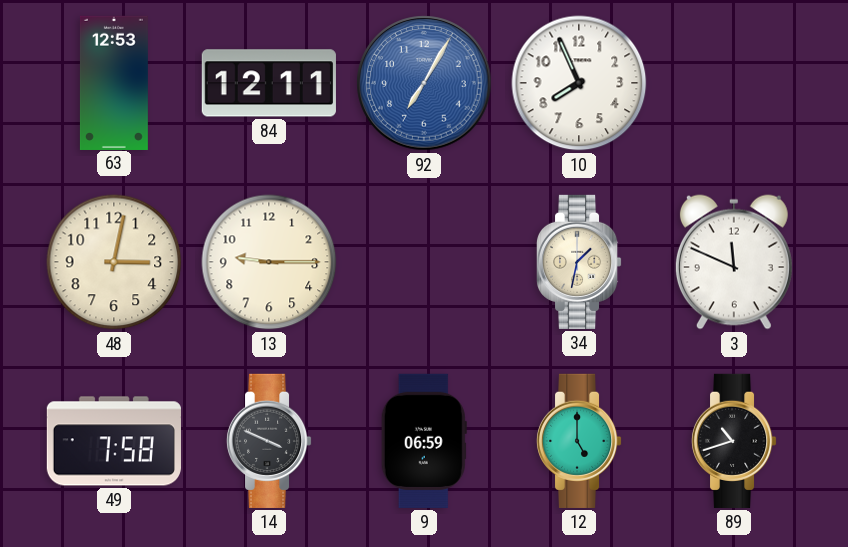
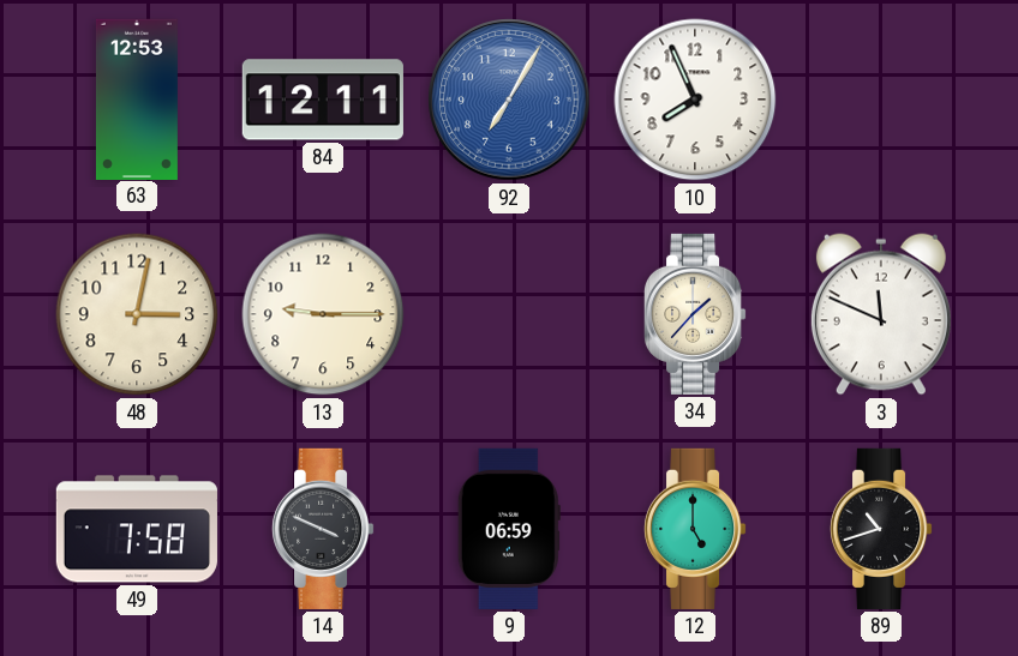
34: 1:32 -> 1:37
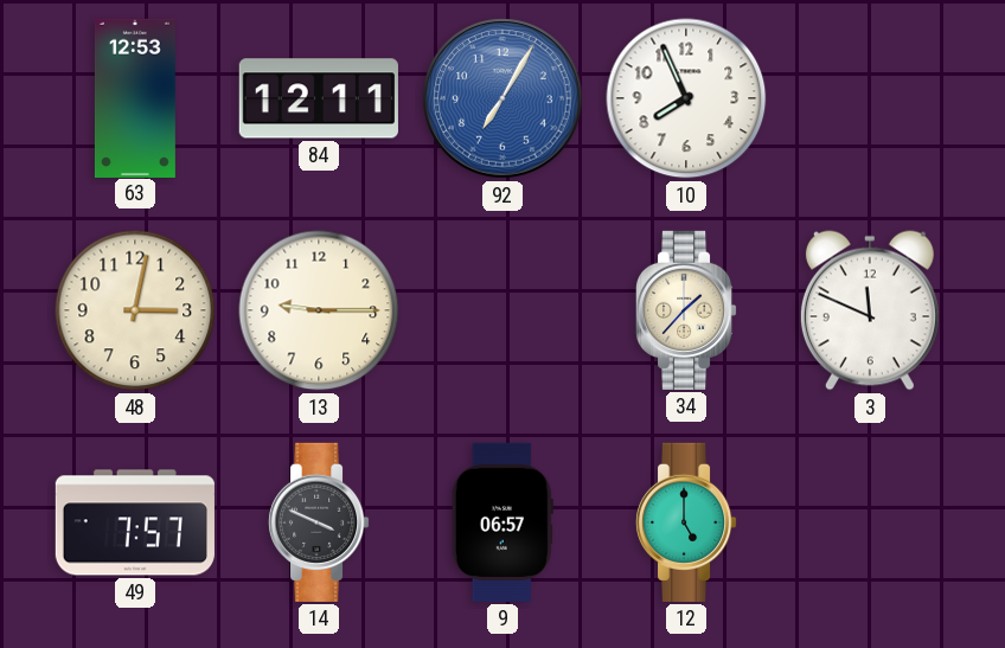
49: 7:58 -> 7:57
9: 06:59 -> 06:57
89: 10:42 -> none
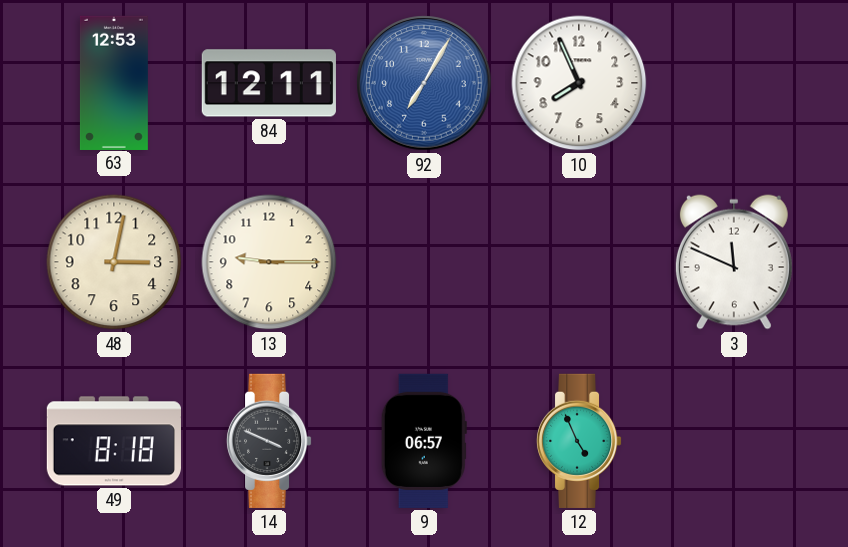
34: 1:37 -> none
49: 7:57 -> 8:18
12: 5:00 -> 4:56
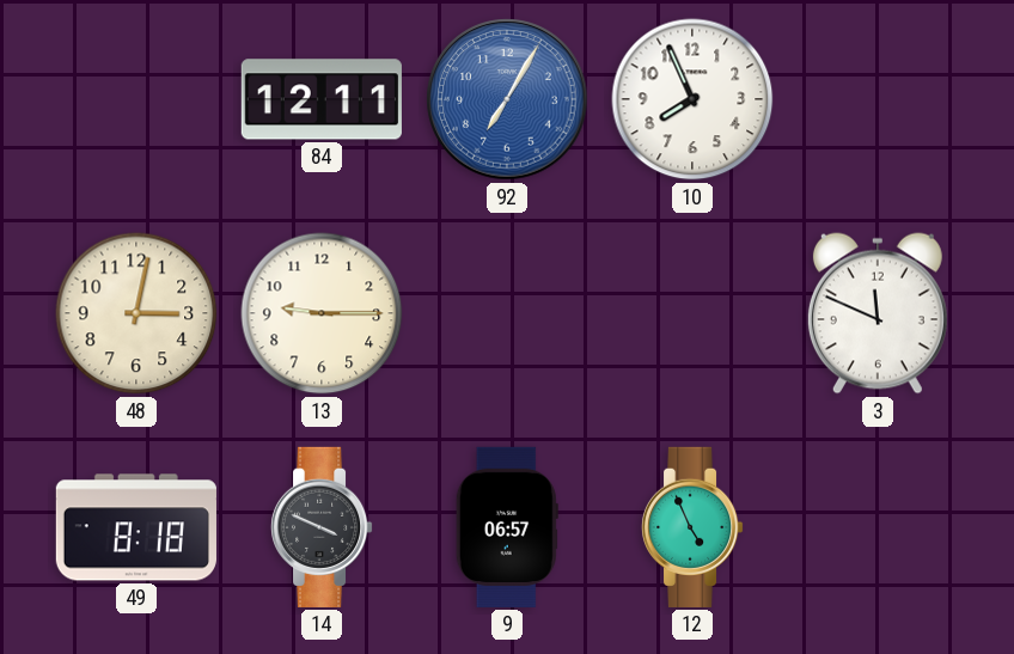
63: 12:53 -> none
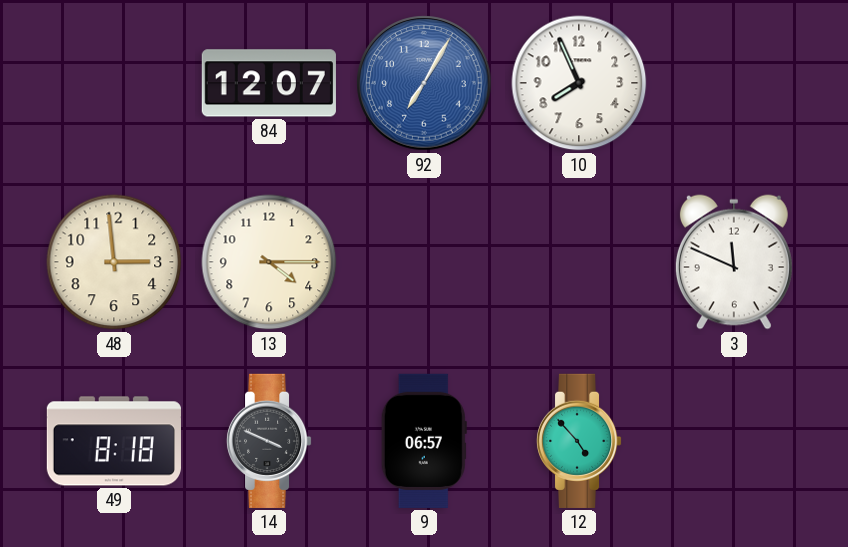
84: 12:11 -> 12:07
48: 3:02 -> 2:59
13: 9:15 -> 4:15
12: 4:56 -> 4:53
